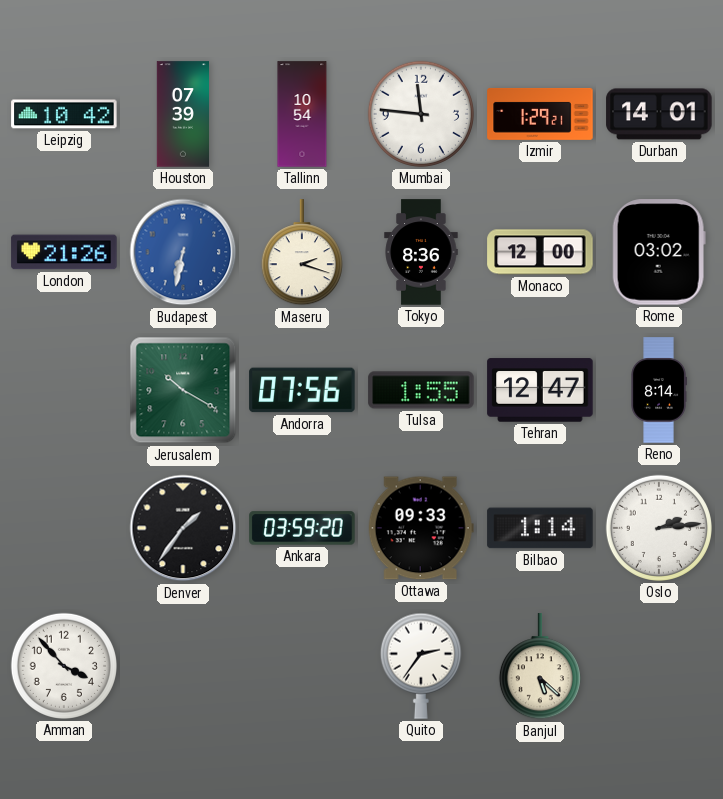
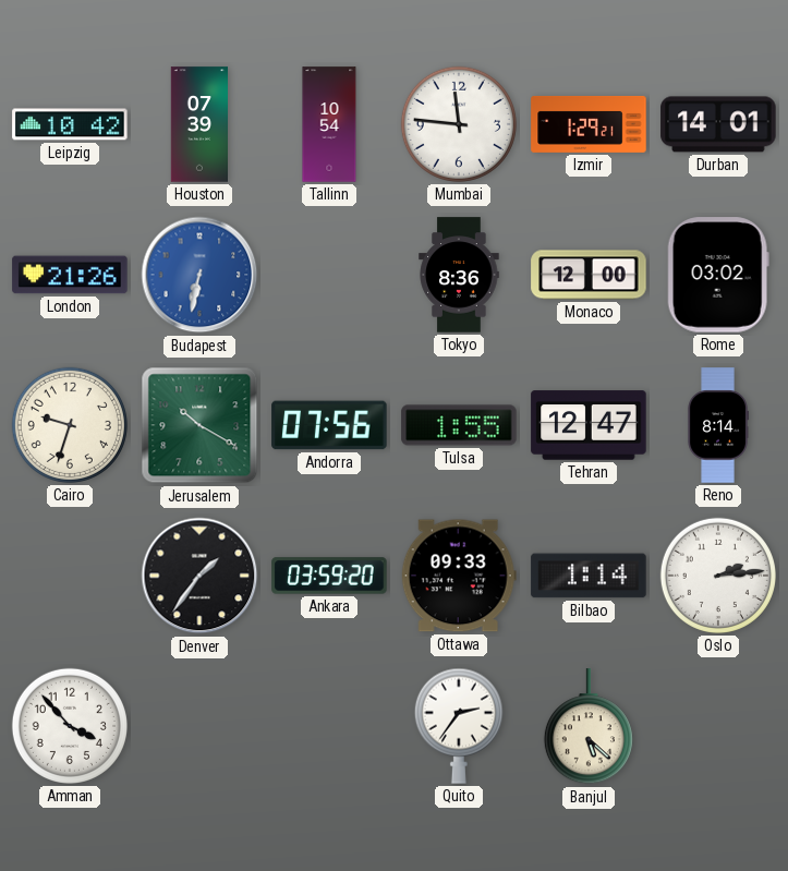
Maseru: 2:18 -> none
Cairo: none -> 9:33
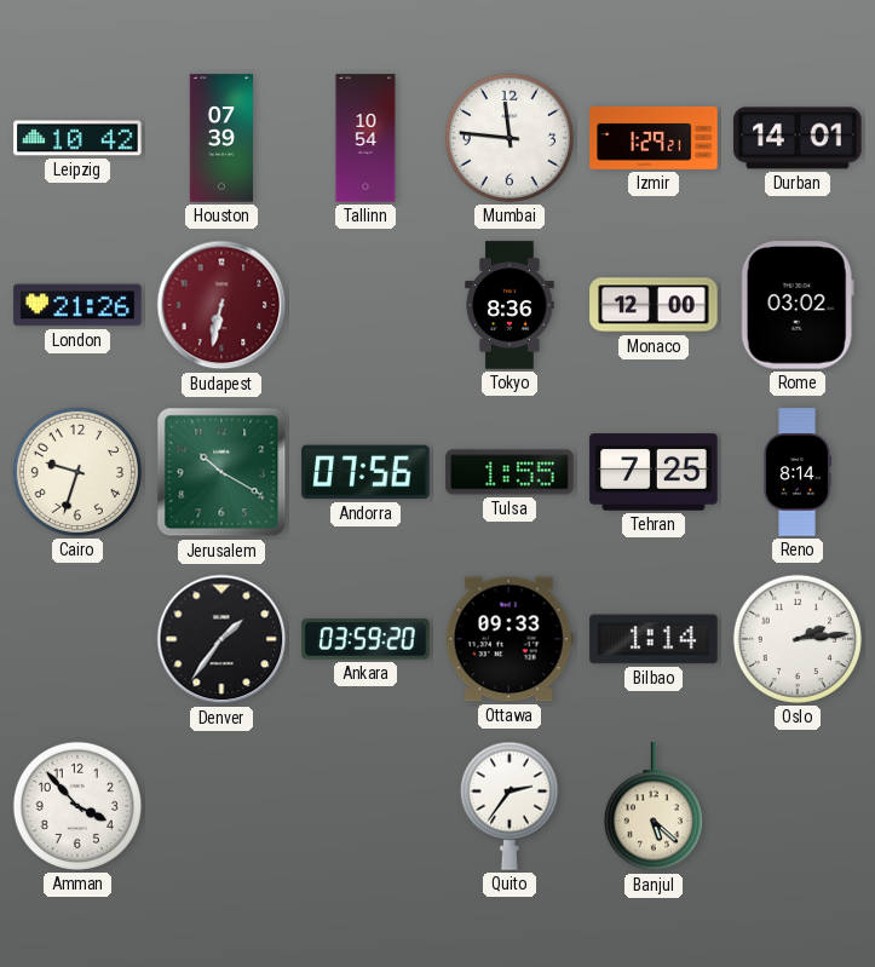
Budapest dial: blue -> burgundy
Tehran: 12:47 -> 7:25
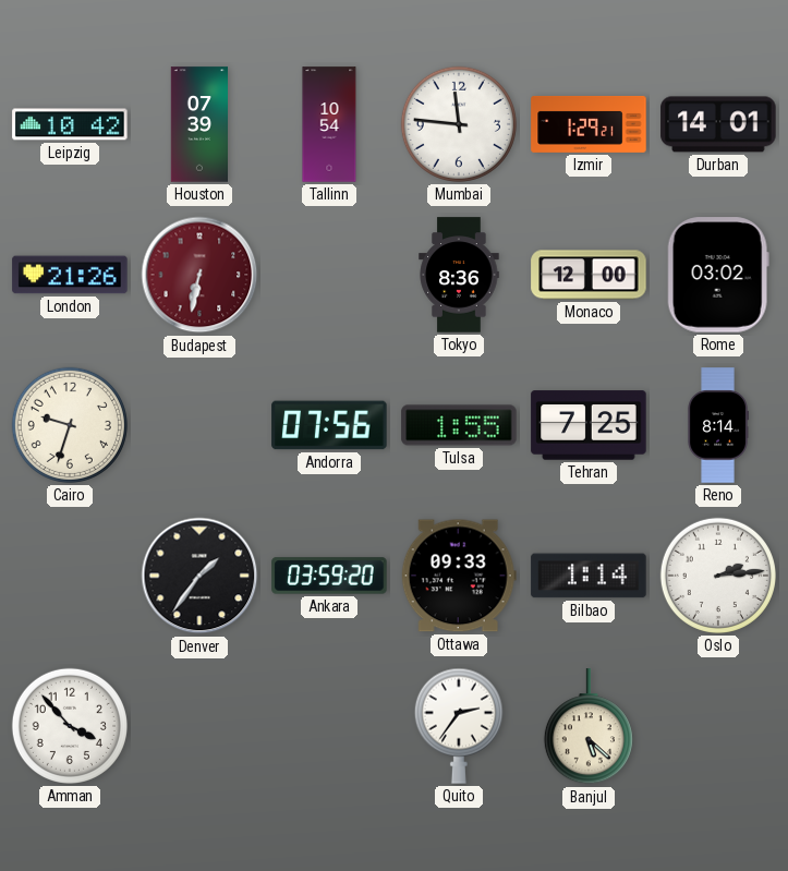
Jerusalem: 10:20 -> none
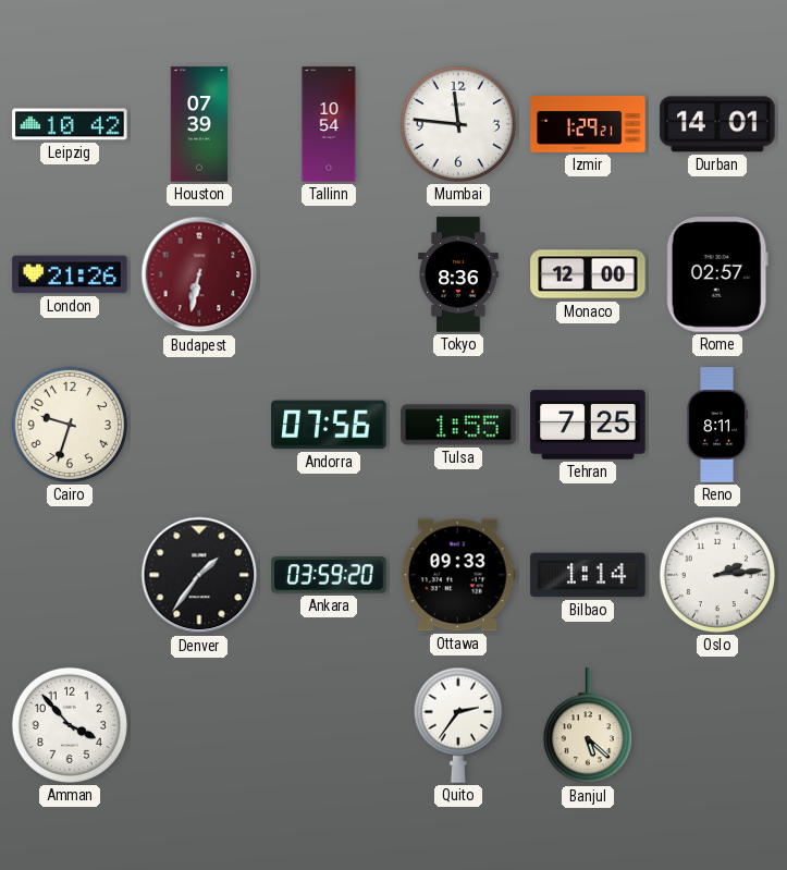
Rome: 03:02 -> 02:57
Reno: 8:14 -> 8:11
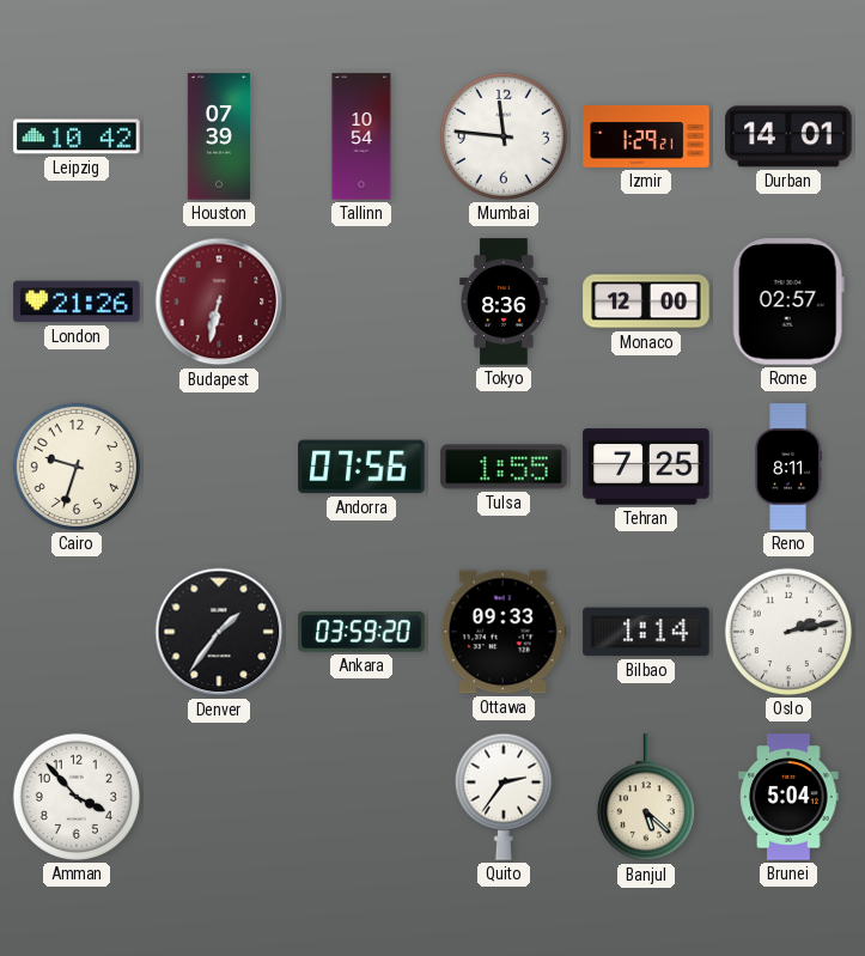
Oslo: 2:14 -> 2:13
Brunei: none -> 5:04
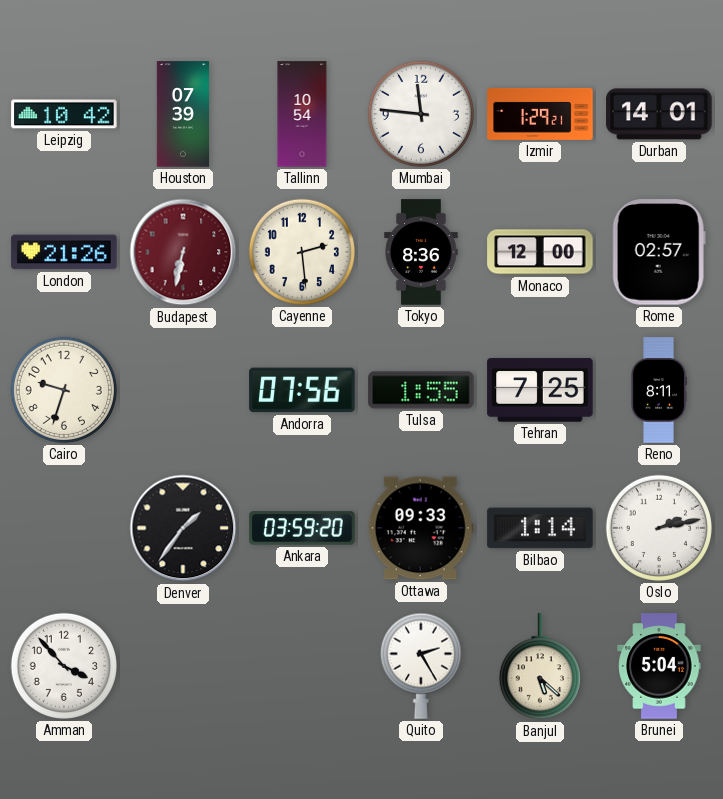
Cayenne: none -> 2:29
Quito: 2:36 -> 2:25
